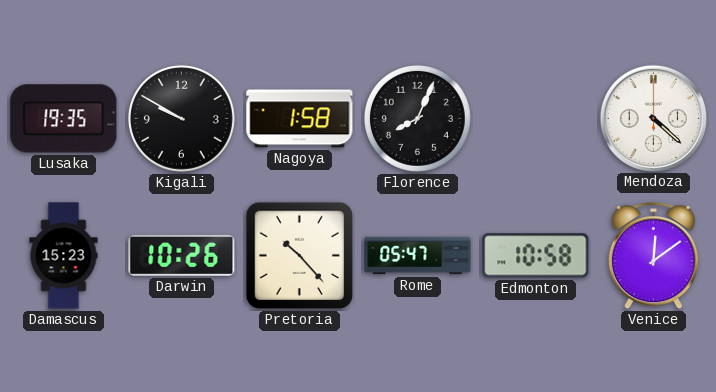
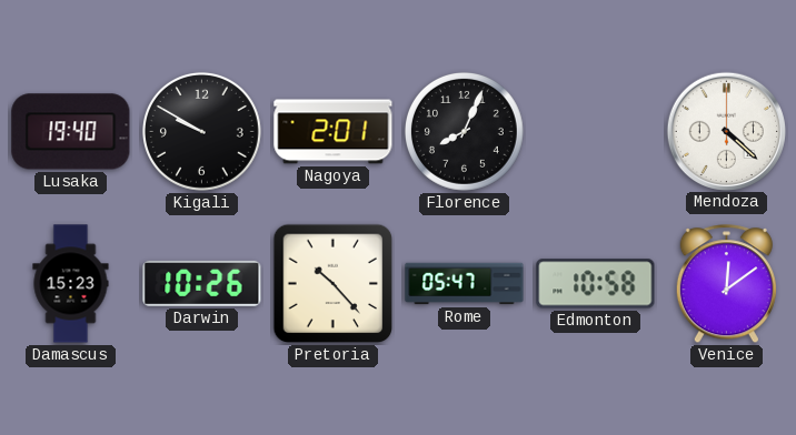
Lusaka: 19:35 -> 19:40
Nagoya: 1:58 -> 2:01
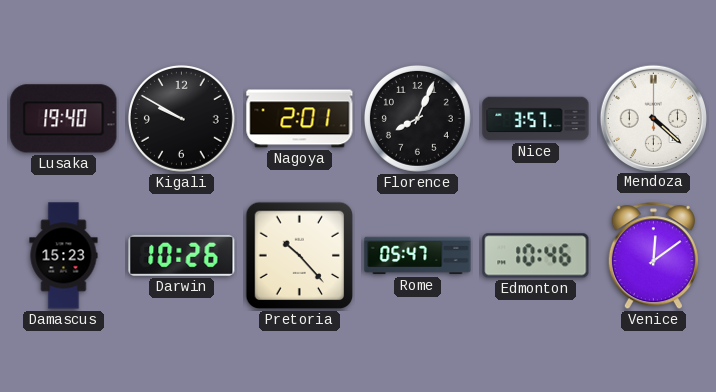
Nice: none -> 3:57
Edmonton: 10:58 -> 10:46
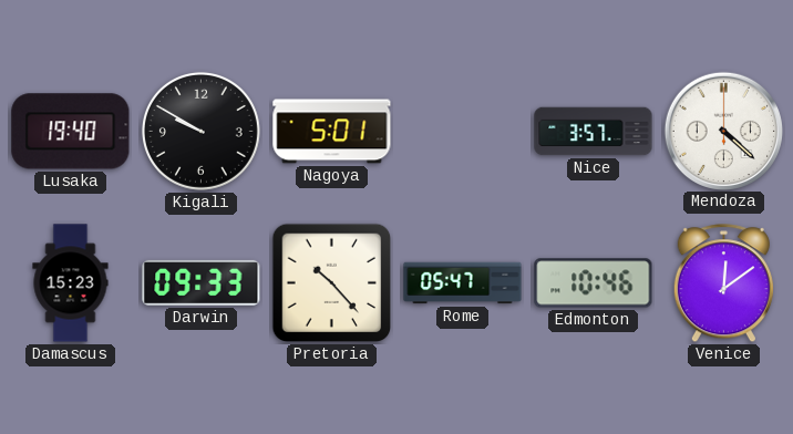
Nagoya: 2:01 -> 5:01
Florence: 8:04 -> none
Darwin: 10:26 -> 09:33
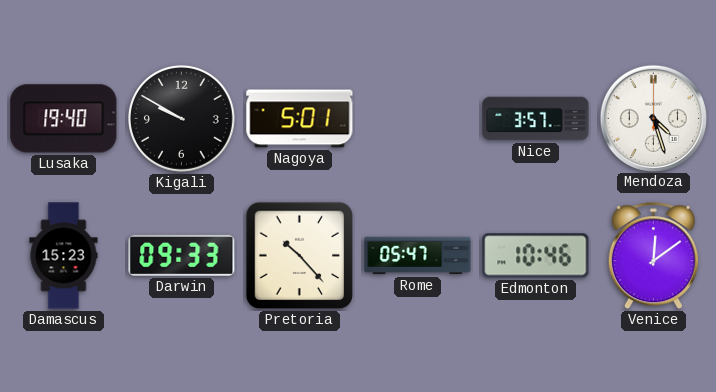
Mendoza: 4:22 -> 4:27
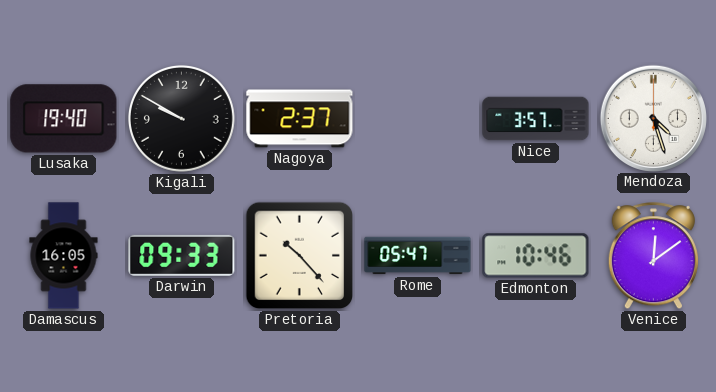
Nagoya: 5:01 -> 2:37
Damascus: 15:23 -> 16:05
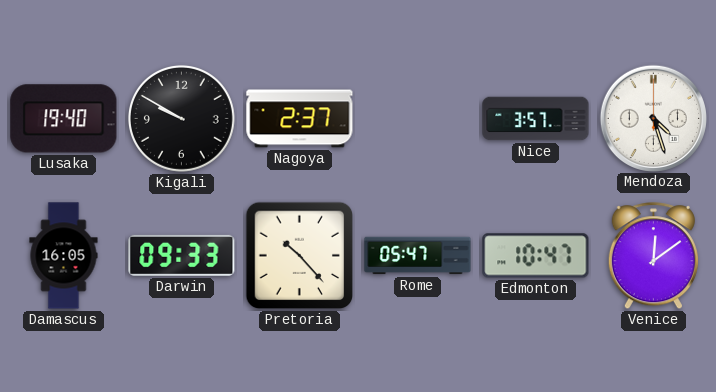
Edmonton: 10:46 -> 10:47
